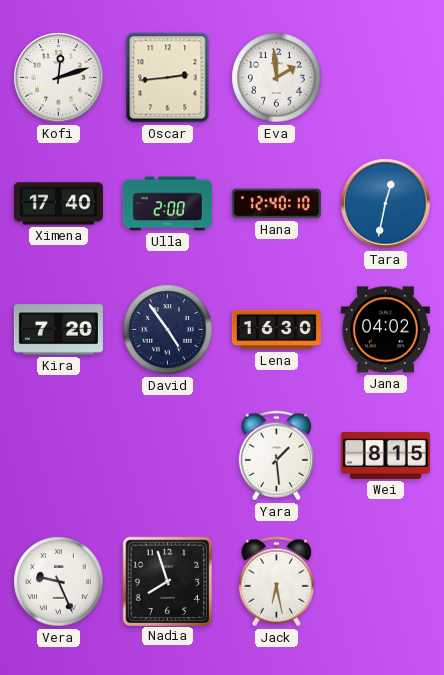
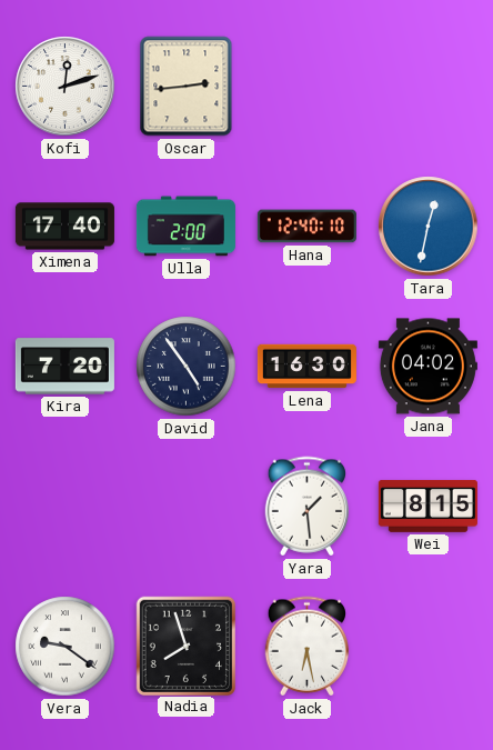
Eva: 1:59 -> none
Vera: 9:26 -> 9:21
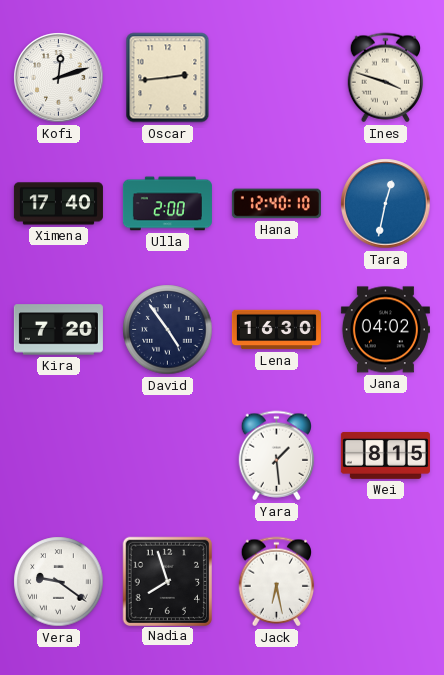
Ines: none -> 3:48
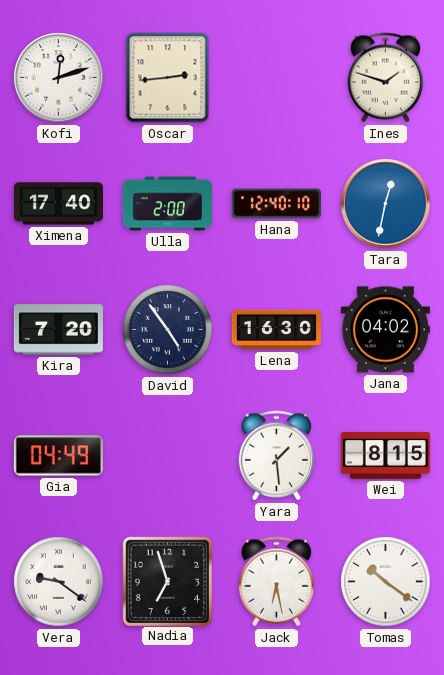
Ines: 3:48 -> 1:48
Gia: none -> 04:49
Nadia: 7:57 -> 6:57
Tomas: none -> 10:21
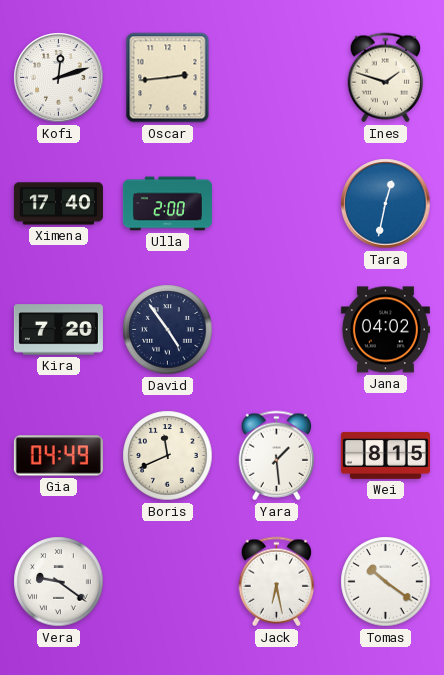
Hana: 12:40 -> none
Lena: 16:30 -> none
Boris: none -> 11:41
Nadia: 6:57 -> none
